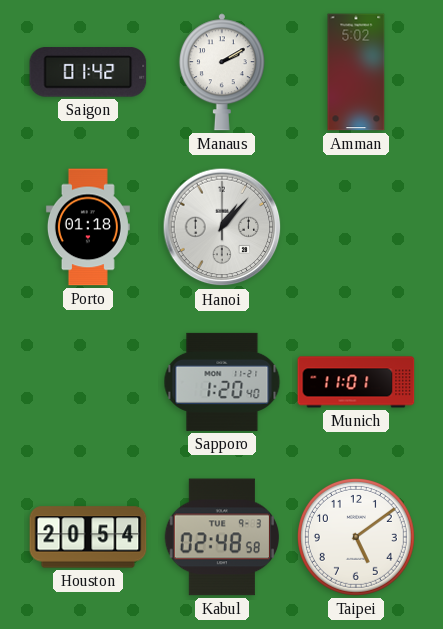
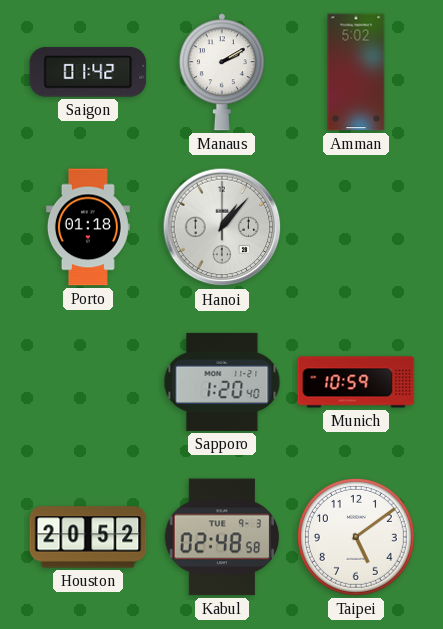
Munich: 11:01 -> 10:59
Houston: 20:54 -> 20:52
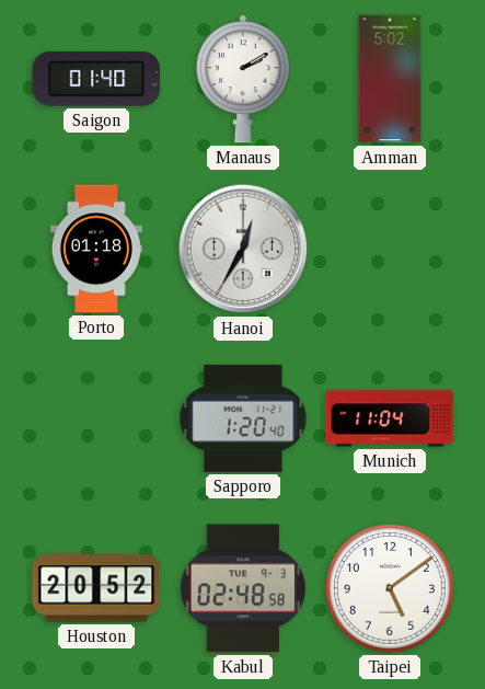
Saigon: 01:42 -> 01:40
Hanoi: 1:07 -> 12:35
Munich: 10:59 -> 11:04
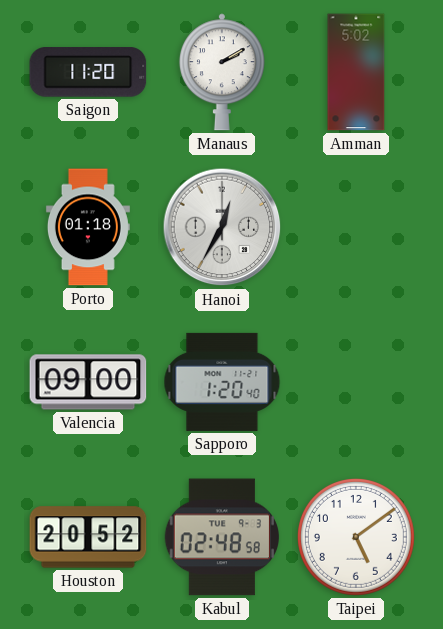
Saigon: 01:40 -> 11:20
Valencia: none -> 09:00
Munich: 11:04 -> none
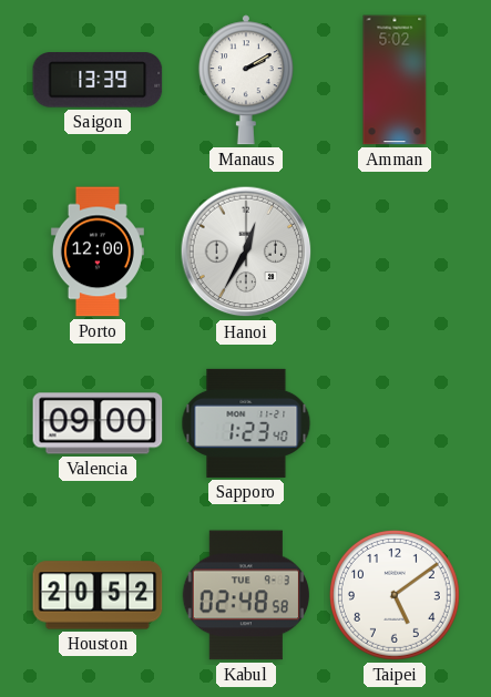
Saigon: 11:20 -> 13:39
Porto: 01:18 -> 12:00
Sapporo: 1:20 -> 1:23
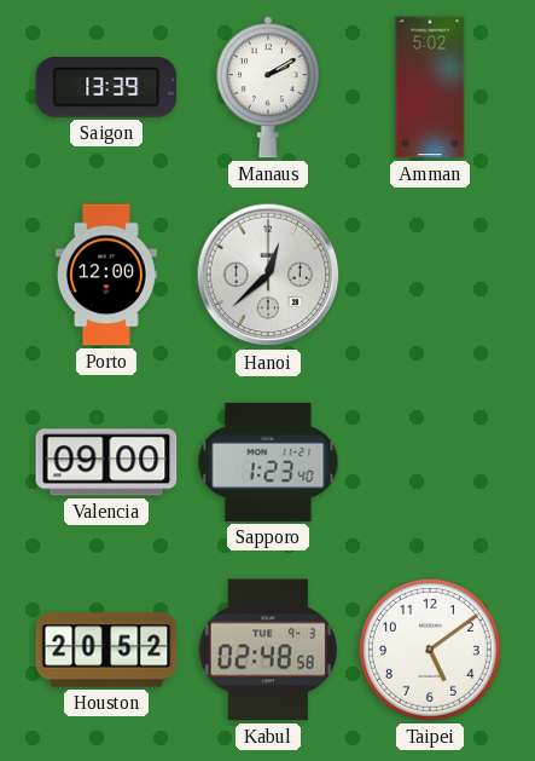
Hanoi: 12:35 -> 12:38
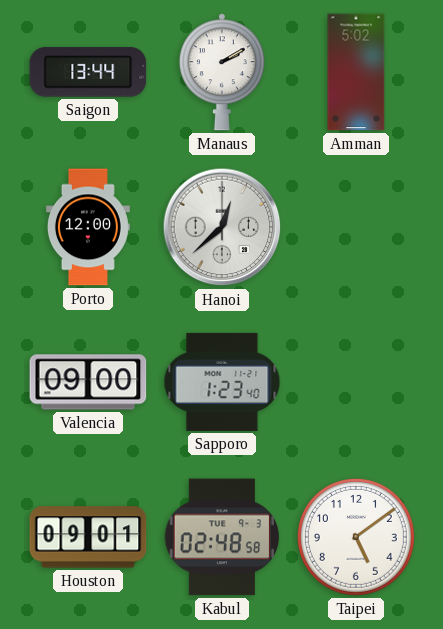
Saigon: 13:39 -> 13:44
Houston: 20:52 -> 09:01
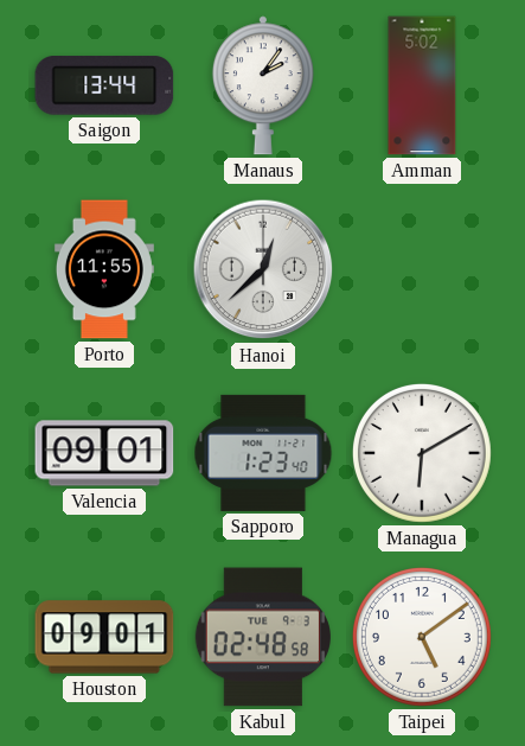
Manaus: 2:10 -> 2:06
Porto: 12:00 -> 11:55
Valencia: 09:00 -> 09:01
Managua: none -> 6:10
